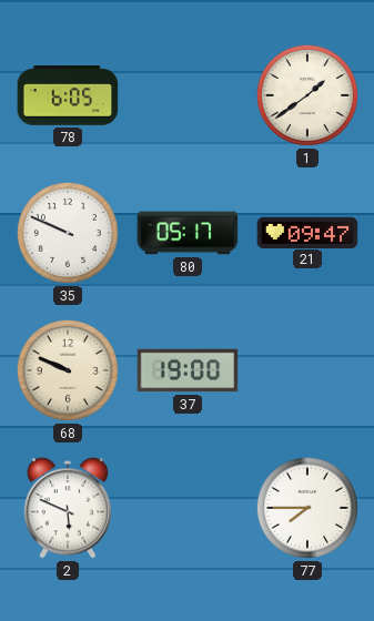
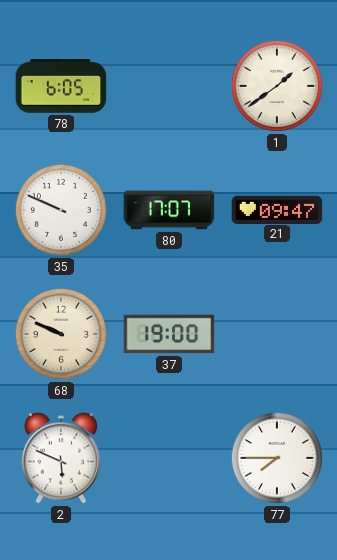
80: 05:17 -> 17:07
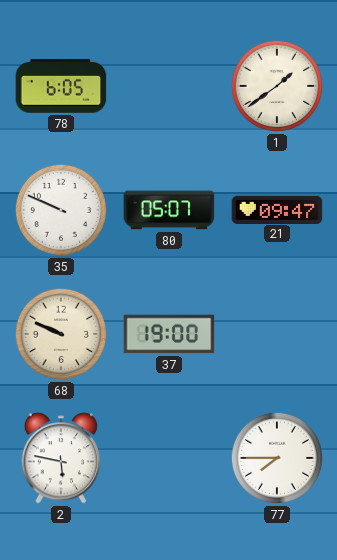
80: 17:07 -> 05:07
2: 5:49 -> 5:47
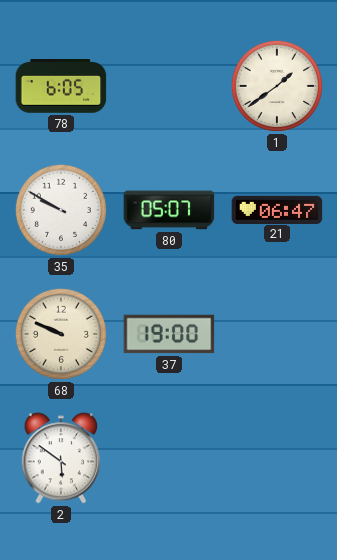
35: 9:49 -> 9:50
21: 09:47 -> 06:47
2: 5:47 -> 5:51
77: 7:45 -> none
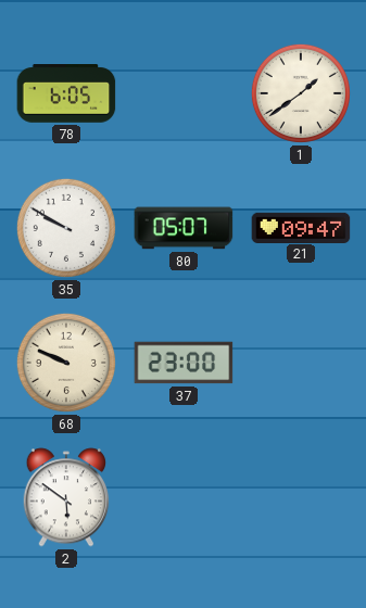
21: 06:47 -> 09:47
37: 19:00 -> 23:00
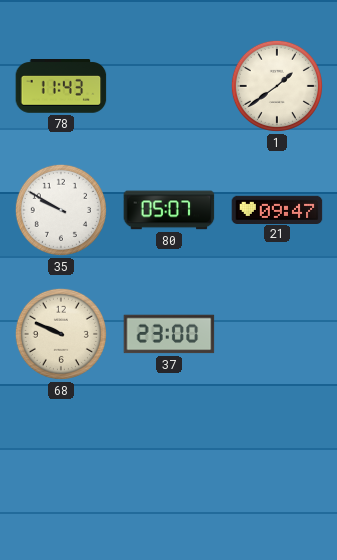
78: 6:05 -> 11:43
2: 5:51 -> none
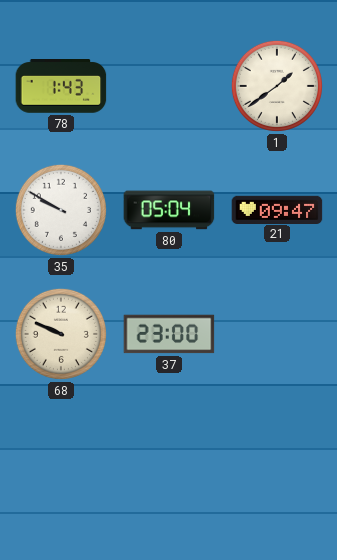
78: 11:43 -> 1:43
80: 05:07 -> 05:04
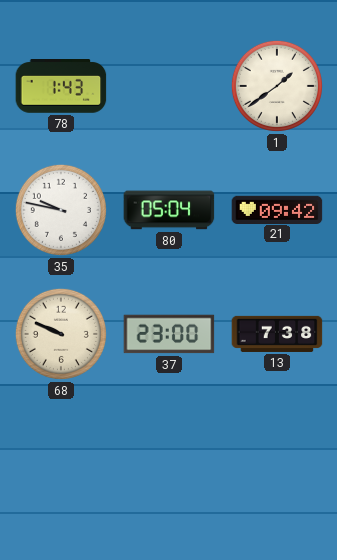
35: 9:50 -> 9:47
21: 09:47 -> 09:42
13: none -> 7:38
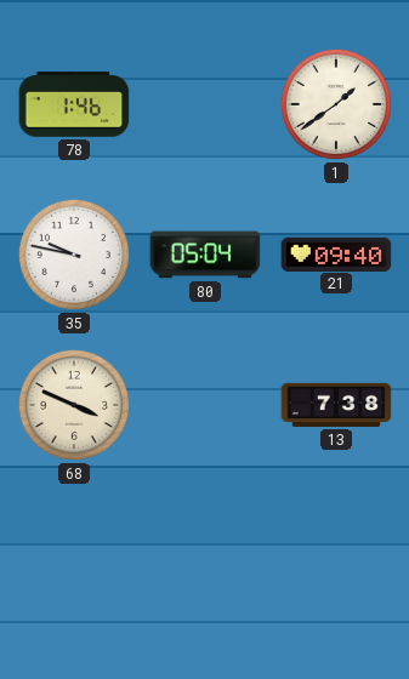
78: 1:43 -> 1:46
21: 09:42 -> 09:40
68: 9:49 -> 3:49
37: 23:00 -> none
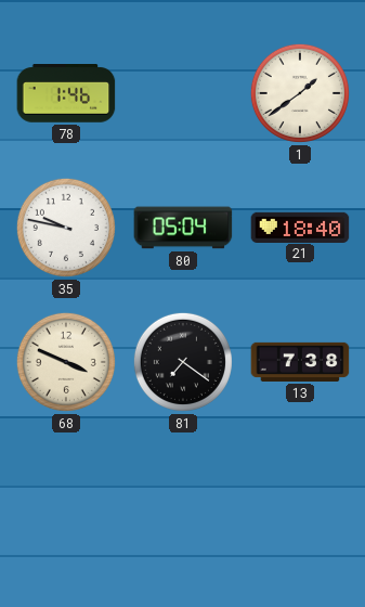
21: 09:40 -> 18:40
81: none -> 7:21
